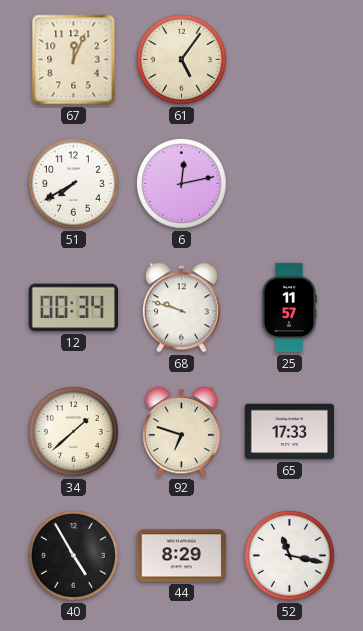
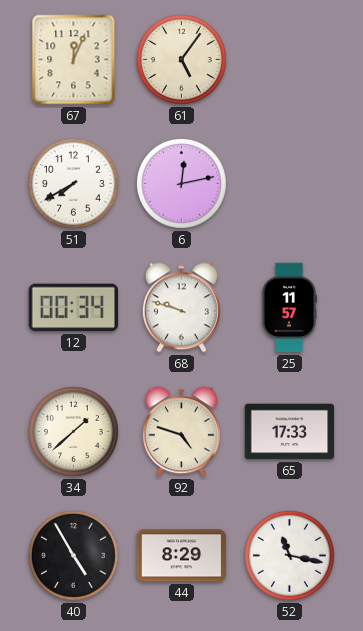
92: 6:48 -> 4:48
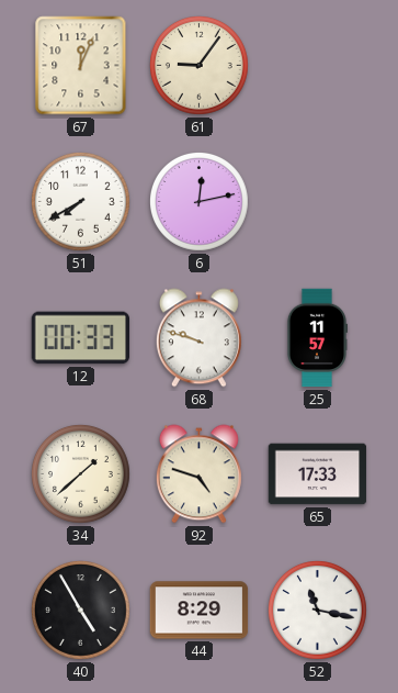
61: 5:06 -> 9:06
12: 00:34 -> 00:33
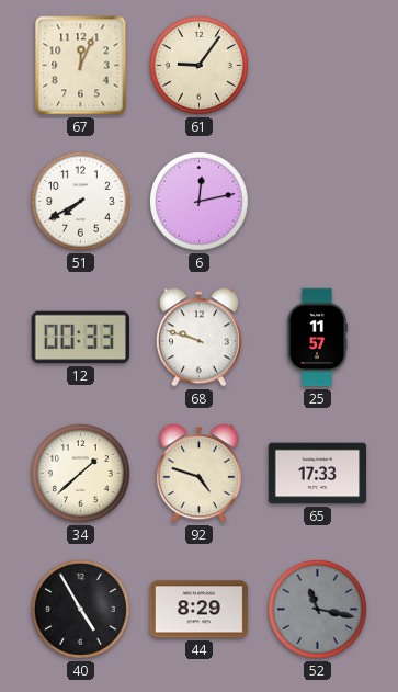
52 dial: white -> grey
